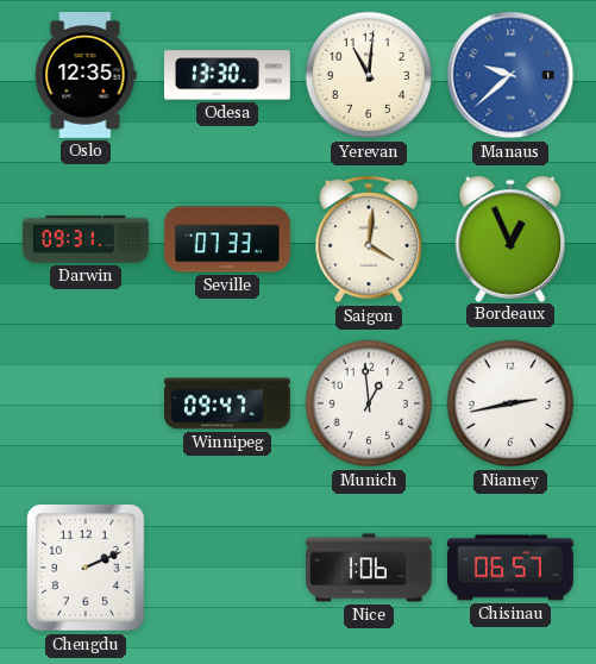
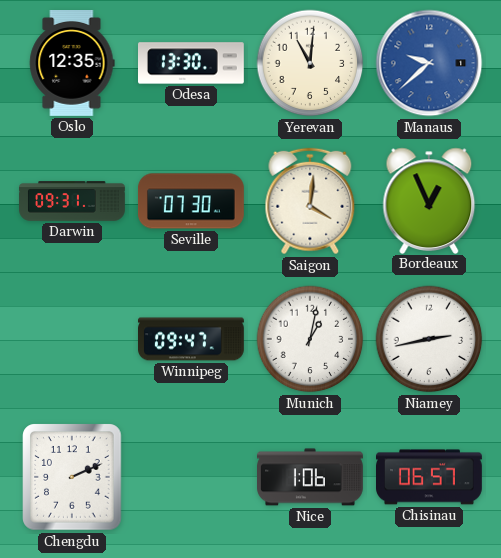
Seville: 07:33 -> 07:30
Munich: 12:59 -> 1:02
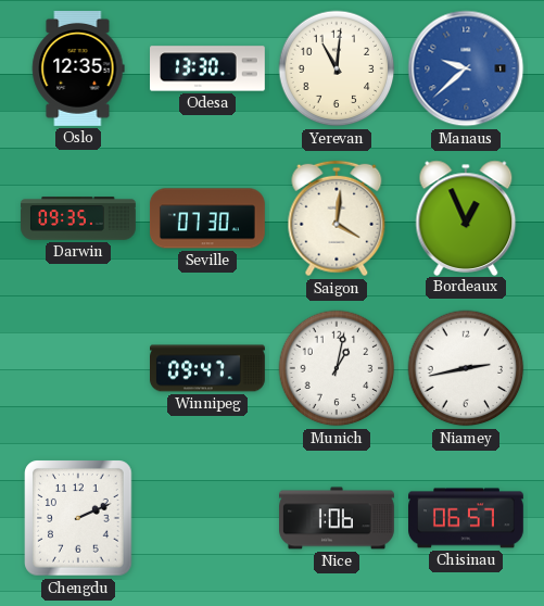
Darwin: 09:31 -> 09:35
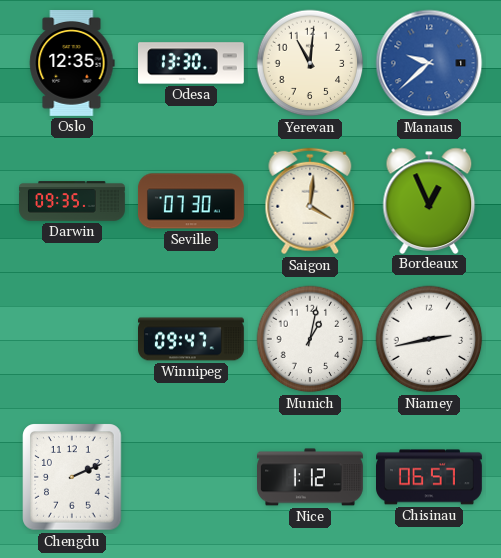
Nice: 1:06 -> 1:12
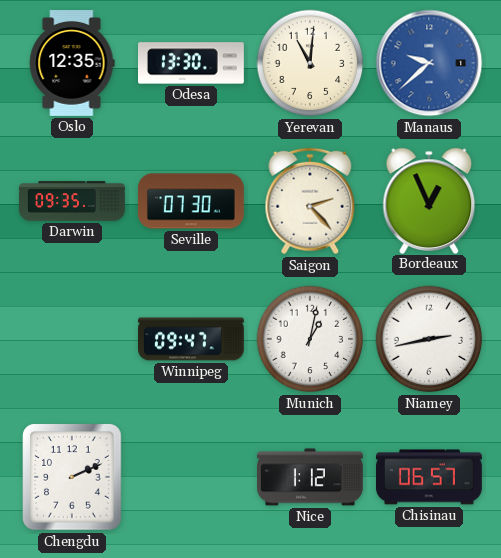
Saigon: 4:01 -> 2:23
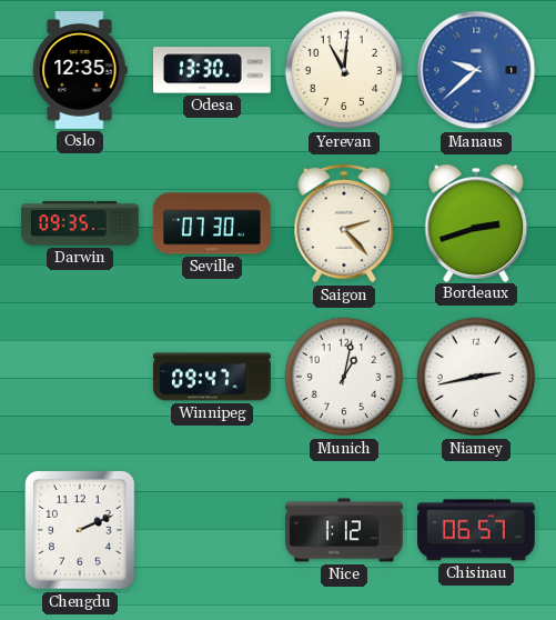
Bordeaux: 12:56 -> 2:42
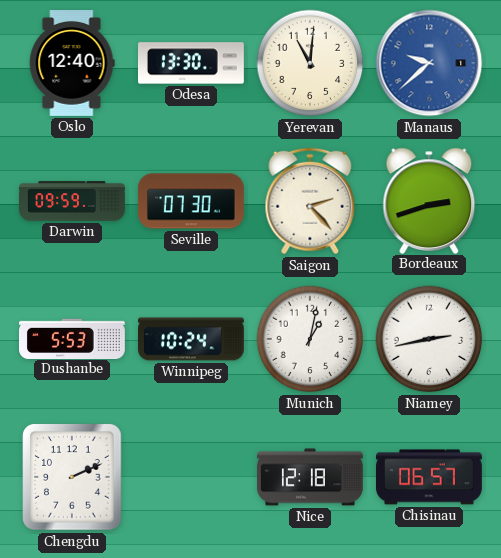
Oslo: 12:35 -> 12:40
Darwin: 09:35 -> 09:59
Dushanbe: none -> 5:53
Winnipeg: 09:47 -> 10:24
Nice: 1:12 -> 12:18
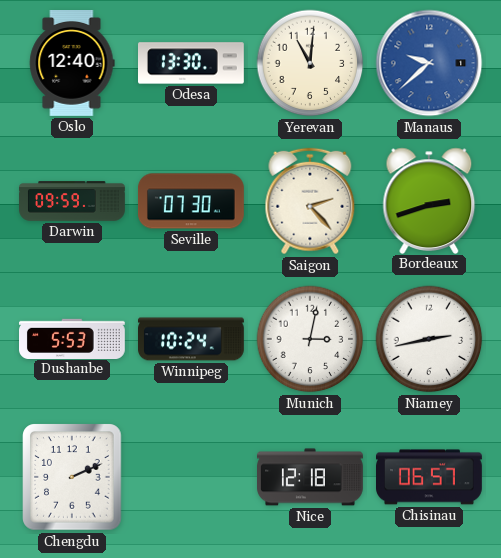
Munich: 1:02 -> 3:02
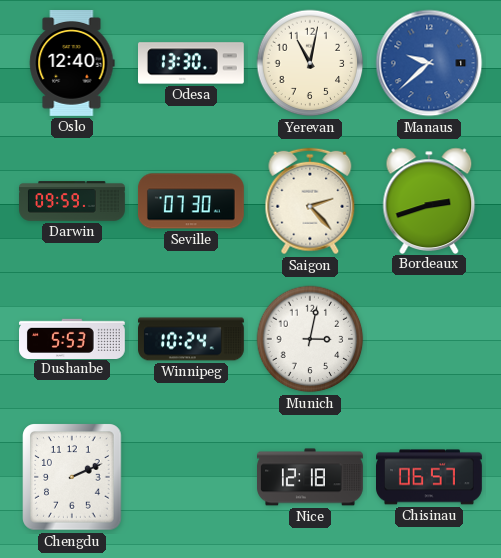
Yerevan: 11:01 -> 11:02
Niamey: 2:43 -> none
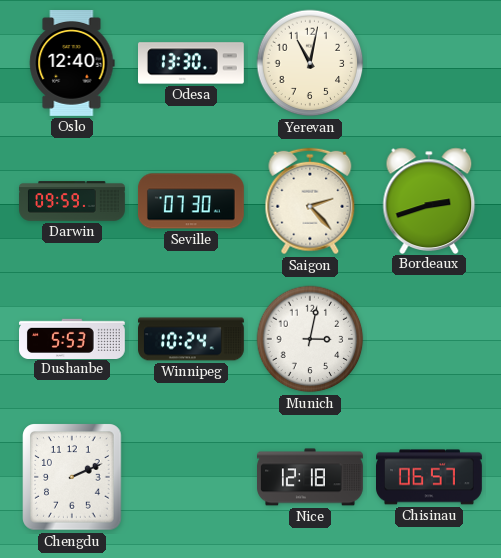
Manaus: 9:38 -> none
